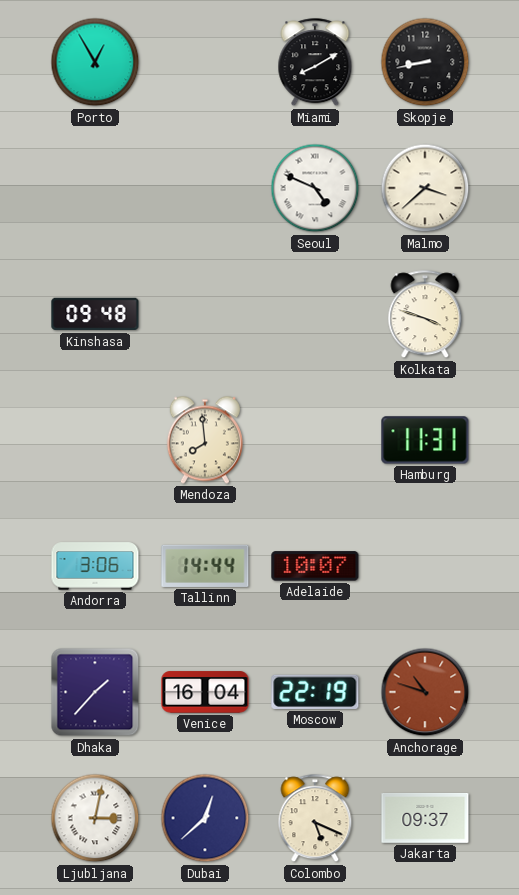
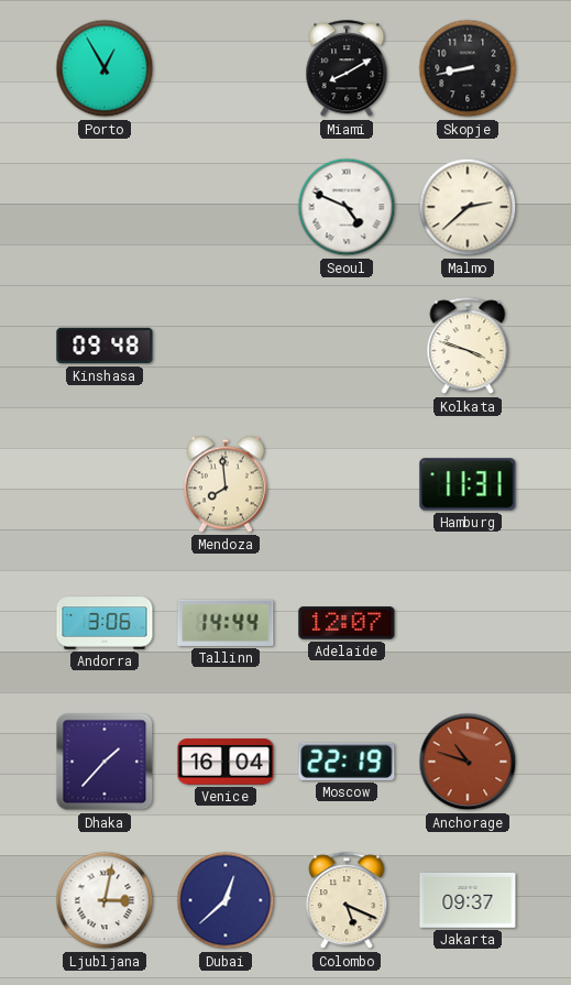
Malmo: 3:38 -> 2:38
Adelaide: 10:07 -> 12:07
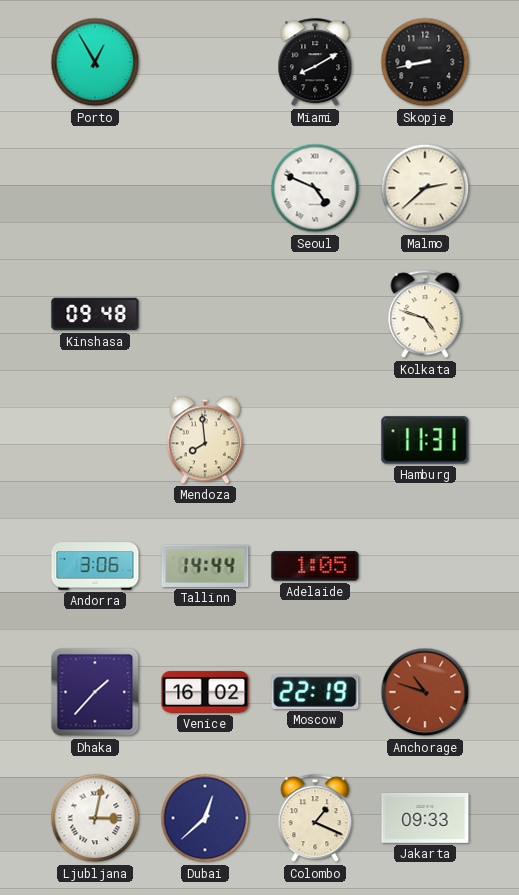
Kolkata: 3:48 -> 4:48
Adelaide: 12:07 -> 1:05
Venice: 16:04 -> 16:02
Colombo: 5:19 -> 1:19
Jakarta: 09:37 -> 09:33
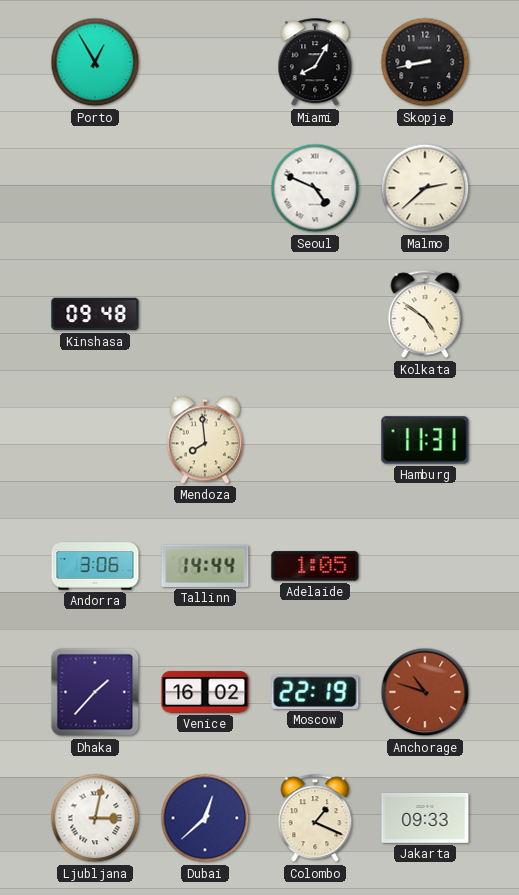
Miami: 8:10 -> 8:05
Kolkata: 4:48 -> 4:51
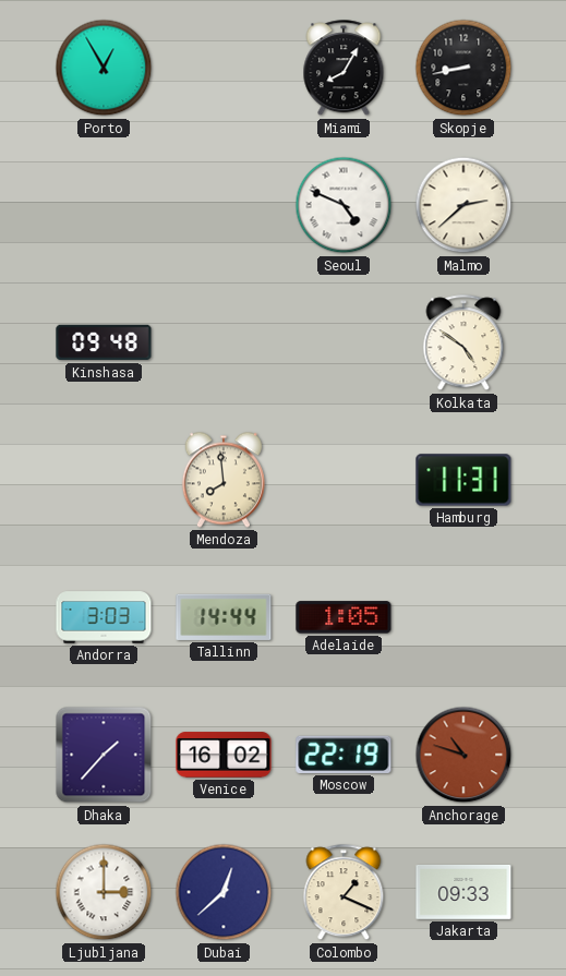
Andorra: 3:06 -> 3:03
Ljubljana: 3:02 -> 3:00
